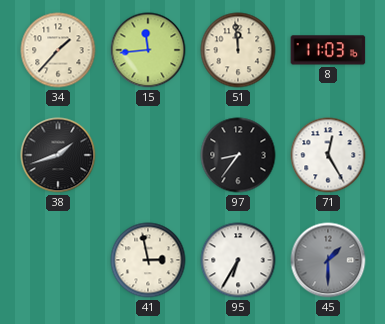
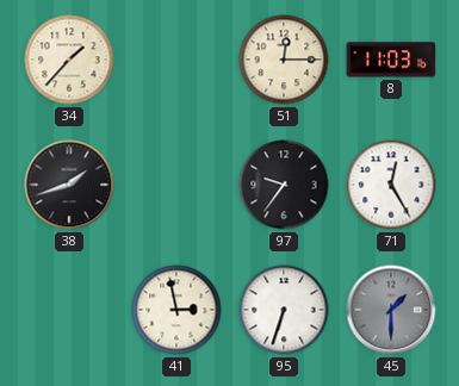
15: 11:44 -> none
51: 11:59 -> 12:15
97: 8:36 -> 9:36
95: 6:35 -> 6:33
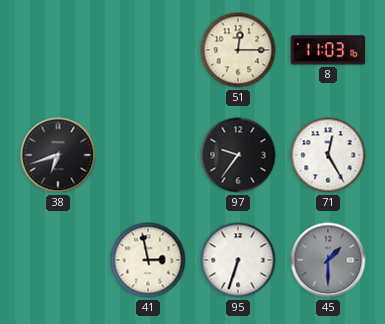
34: 1:37 -> none
38: 1:42 -> 6:42
